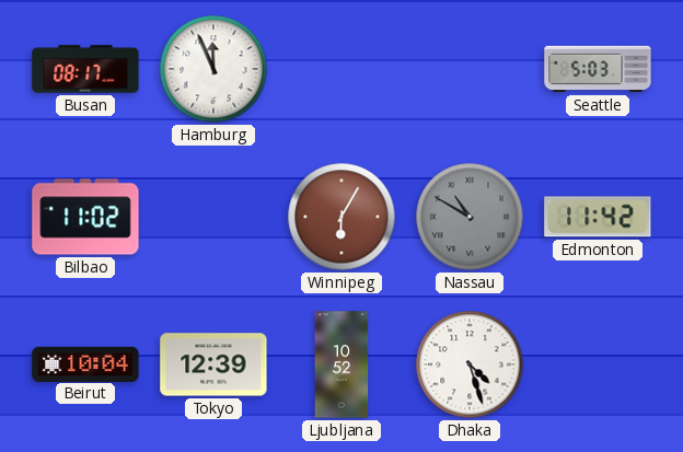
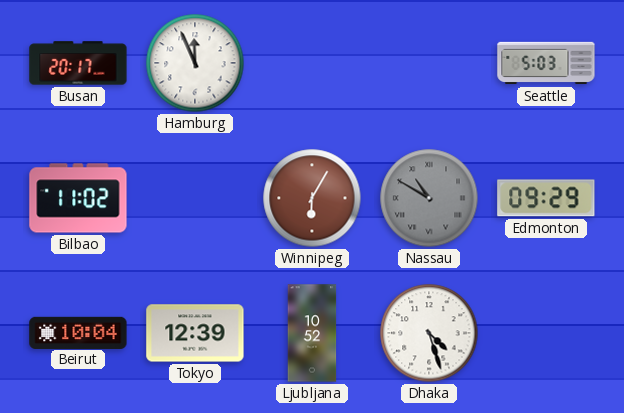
Busan: 08:17 -> 20:17
Edmonton: 11:42 -> 09:29
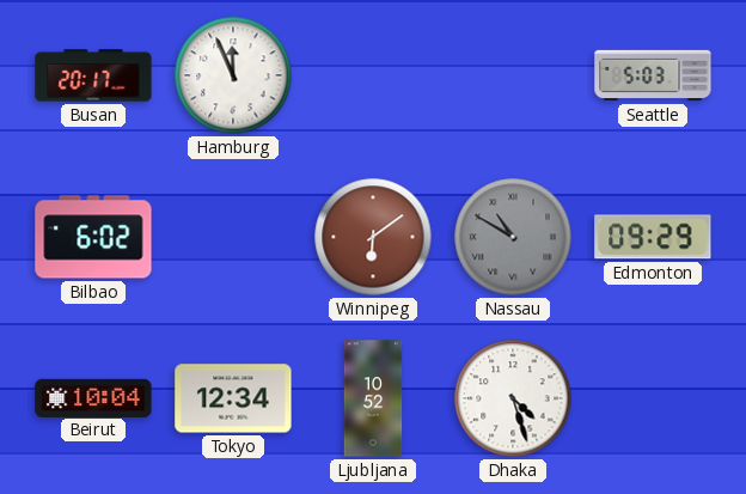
Bilbao: 11:02 -> 6:02
Winnipeg: 6:05 -> 6:09
Tokyo: 12:39 -> 12:34
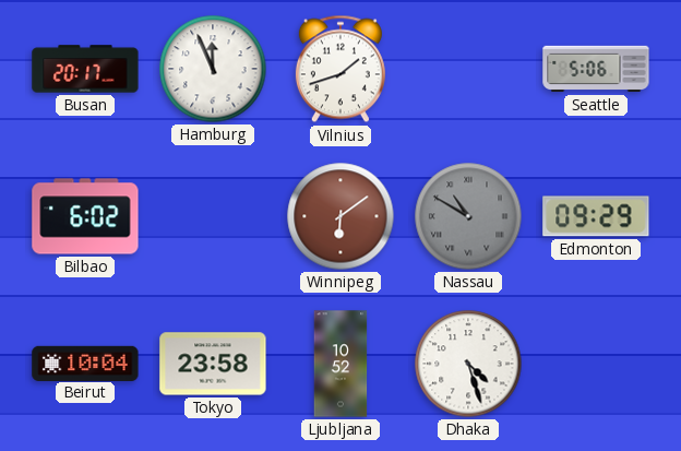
Vilnius: none -> 1:42
Seattle: 5:03 -> 5:06
Tokyo: 12:34 -> 23:58
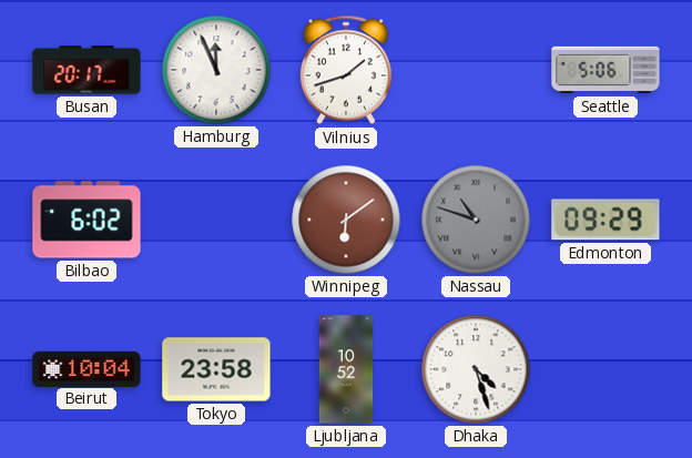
Nassau: 10:50 -> 10:48
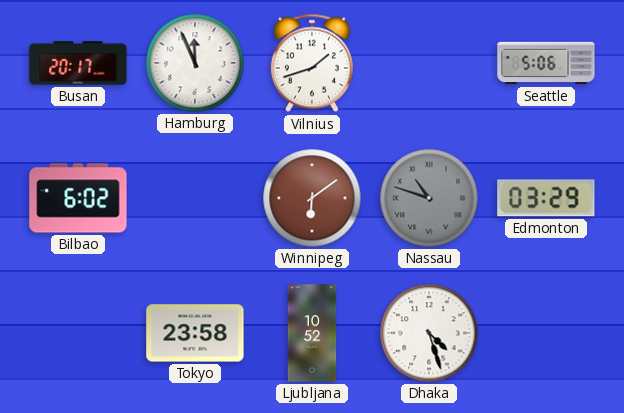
Edmonton: 09:29 -> 03:29
Beirut: 10:04 -> none
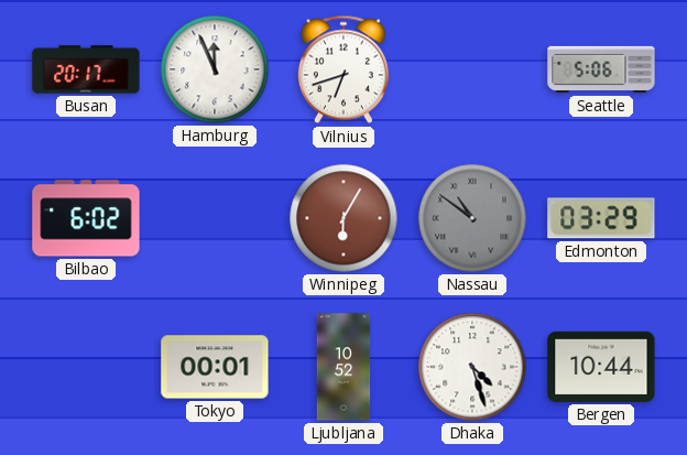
Vilnius: 1:42 -> 6:42
Winnipeg: 6:09 -> 6:05
Nassau: 10:48 -> 10:51
Tokyo: 23:58 -> 00:01
Bergen: none -> 10:44
